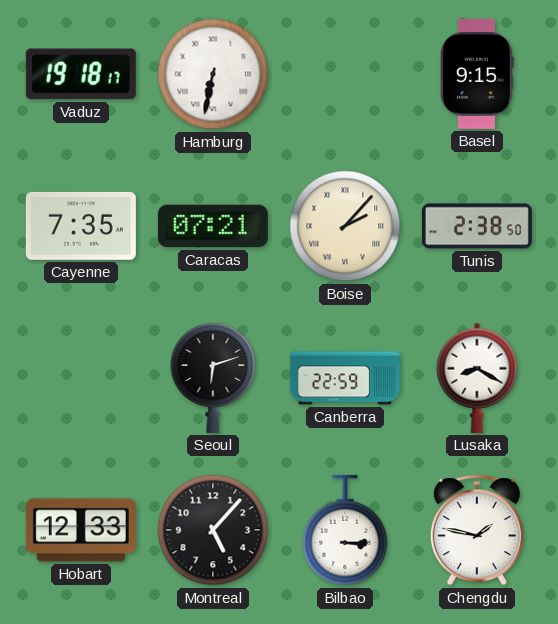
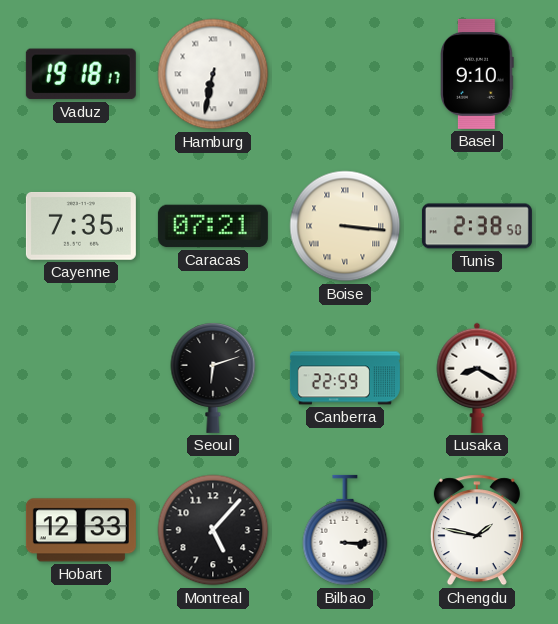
Basel: 9:15 -> 9:10
Boise: 2:07 -> 3:16
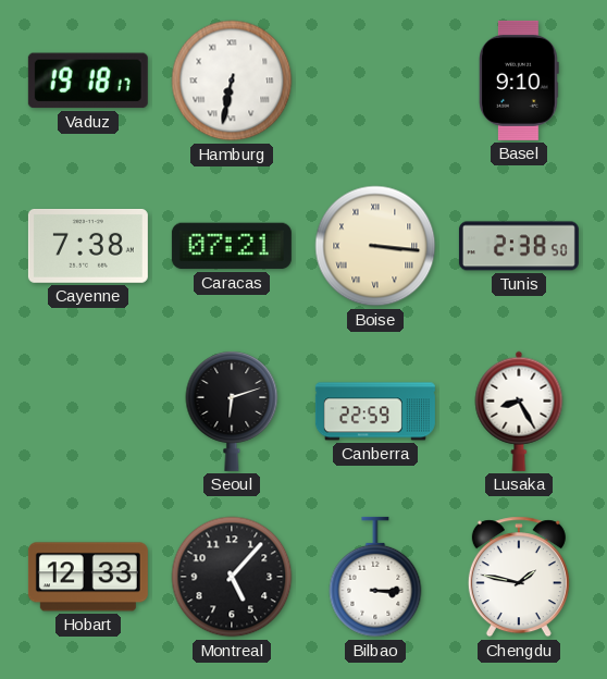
Cayenne: 7:35 -> 7:38
Lusaka: 8:20 -> 8:25
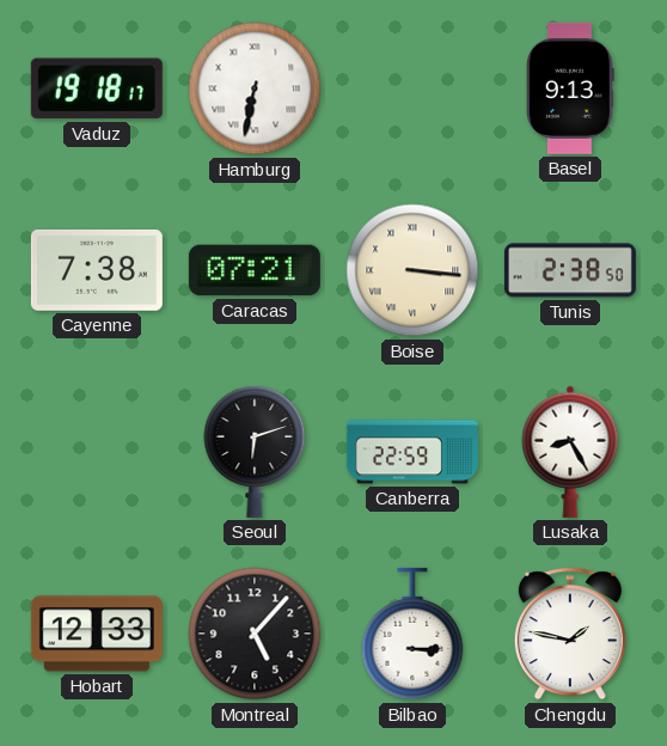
Basel: 9:10 -> 9:13
